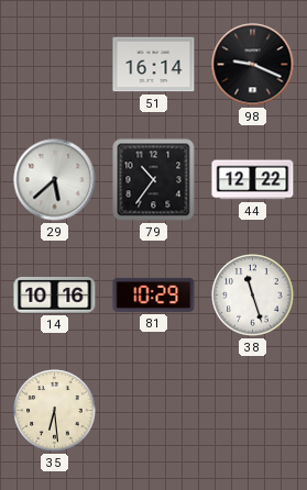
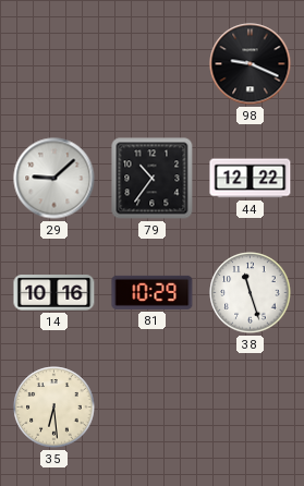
51: 16:14 -> none
29: 5:38 -> 9:08
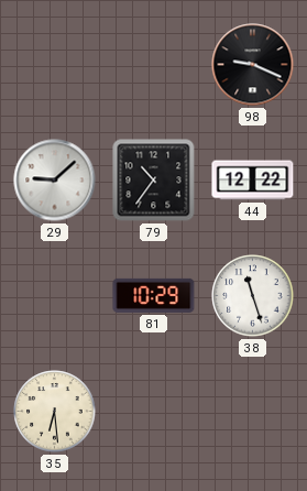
14: 10:16 -> none
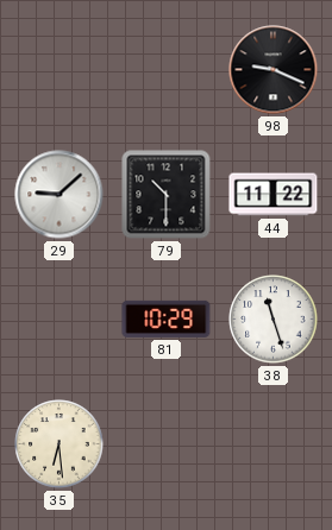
79: 10:36 -> 10:30
44: 12:22 -> 11:22
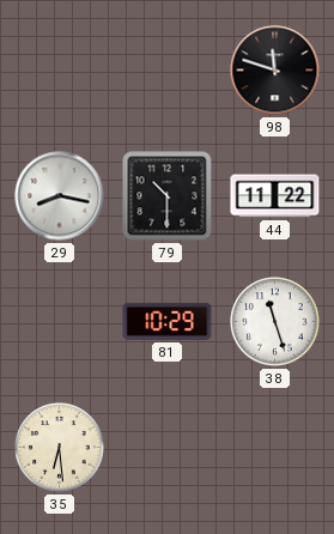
98: 9:19 -> 11:48
29: 9:08 -> 8:17
